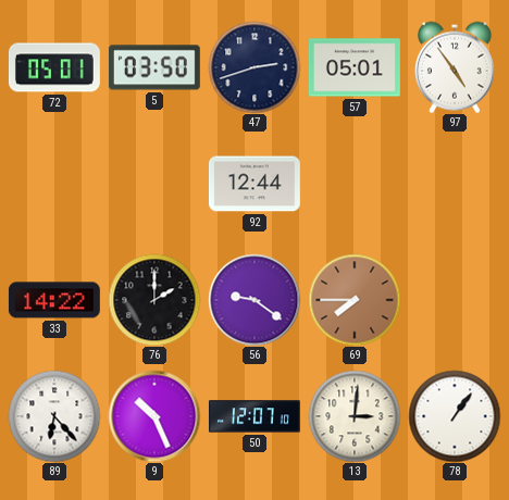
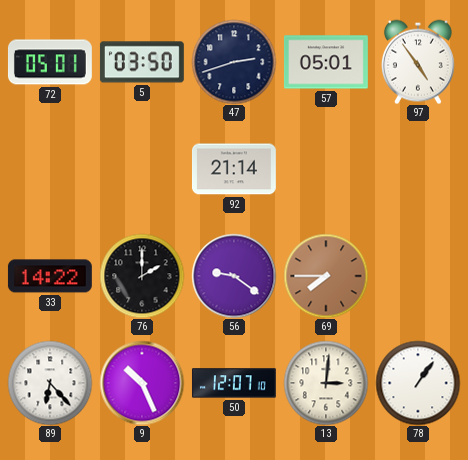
92: 12:44 -> 21:14
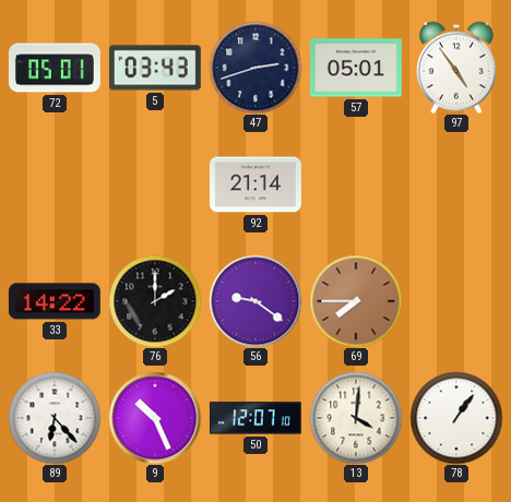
5: 03:50 -> 03:43
13: 3:01 -> 4:01
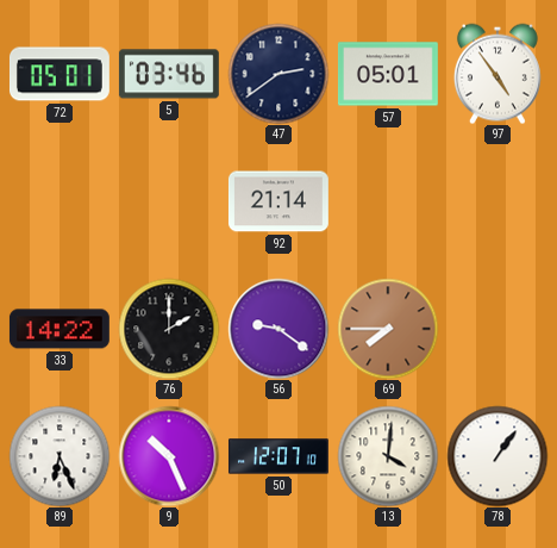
5: 03:43 -> 03:46
47: 2:42 -> 2:39
89: 6:23 -> 6:26
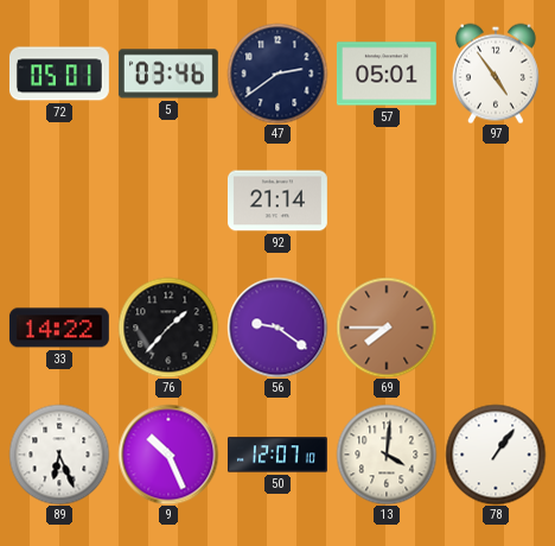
76: 2:00 -> 1:37
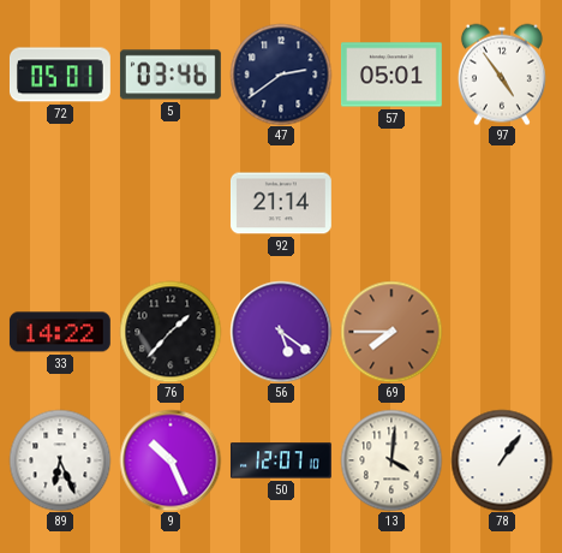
56: 9:21 -> 5:21
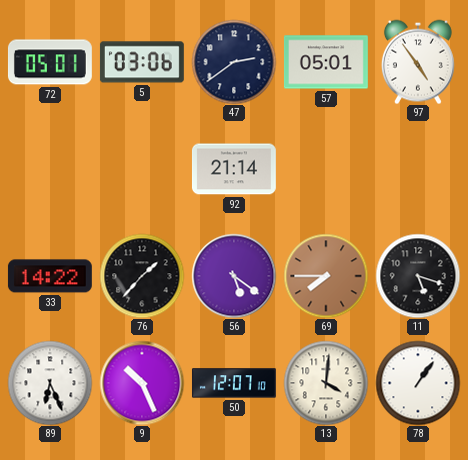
5: 03:46 -> 03:06
11: none -> 5:18
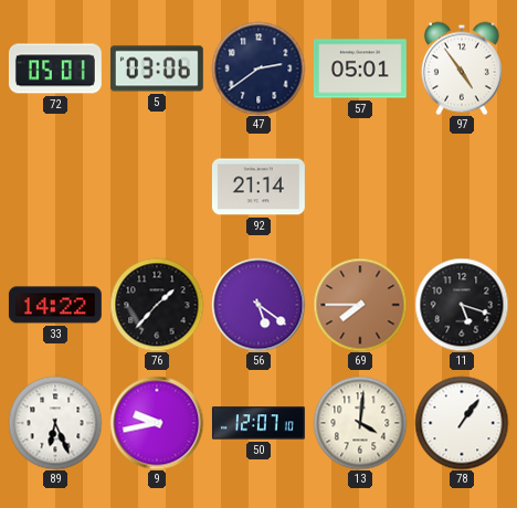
9: 10:26 -> 9:43
